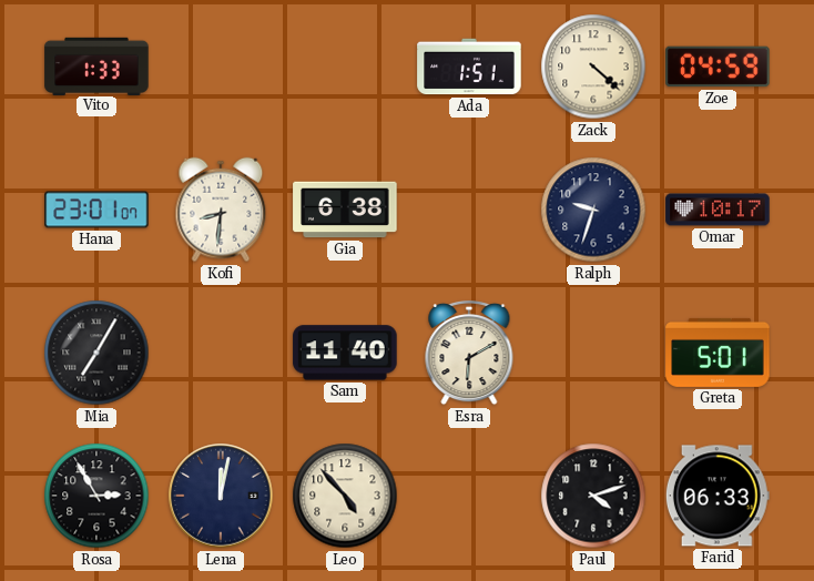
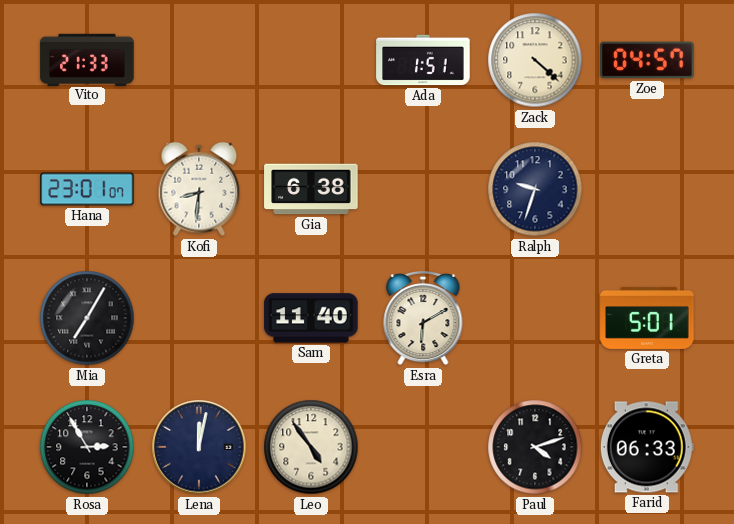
Vito: 1:33 -> 21:33
Zoe: 04:59 -> 04:57
Omar: 10:17 -> none
Leo: 4:53 -> 4:54
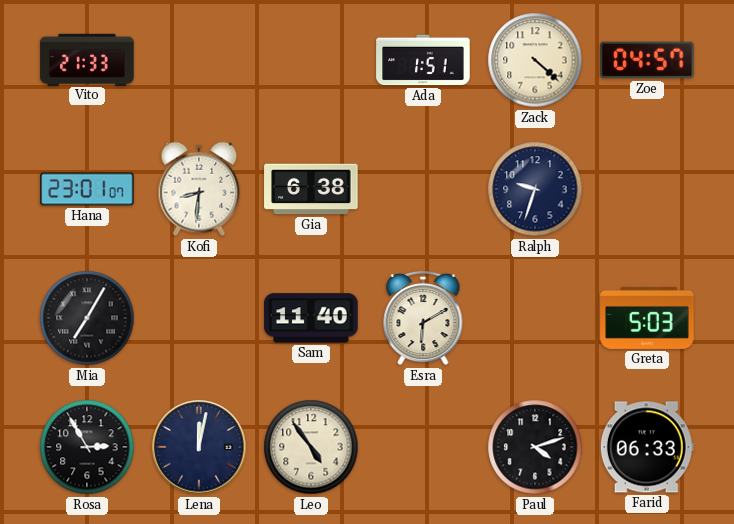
Greta: 5:01 -> 5:03
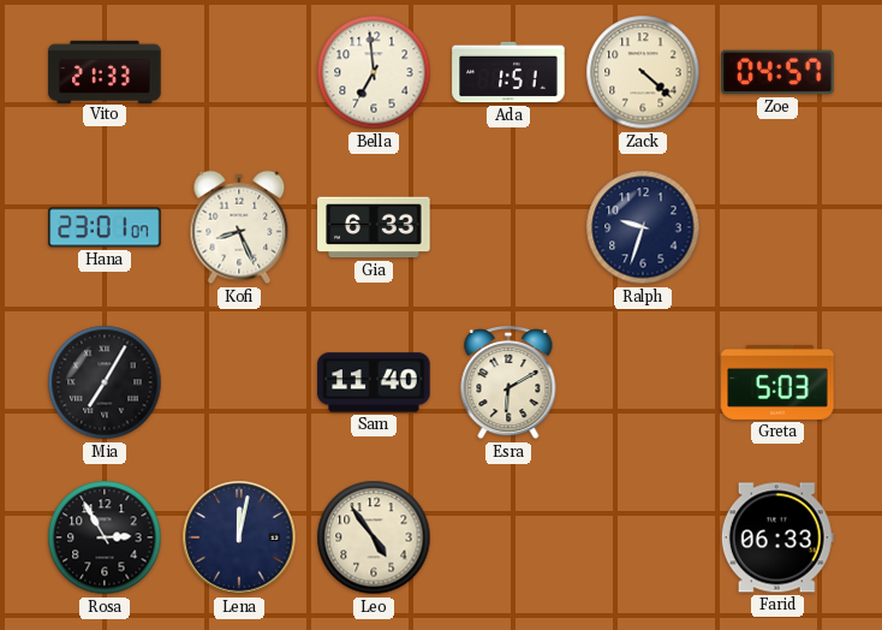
Bella: none -> 6:59
Kofi: 8:31 -> 8:26
Gia: 6:38 -> 6:33
Paul: 4:12 -> none
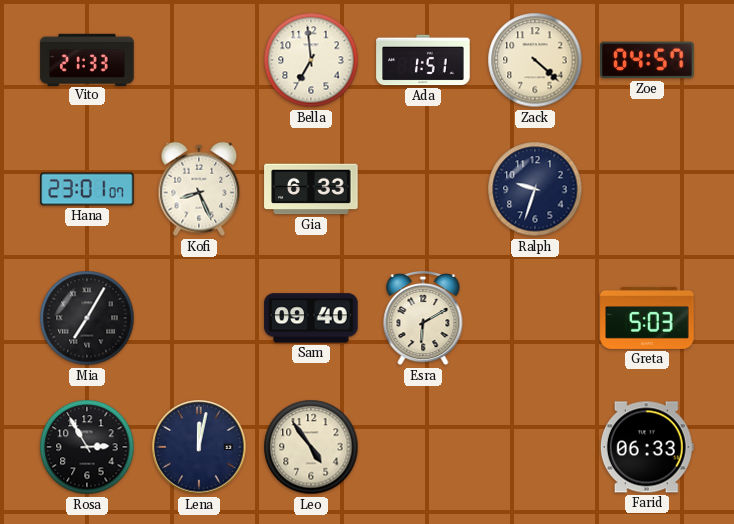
Sam: 11:40 -> 09:40
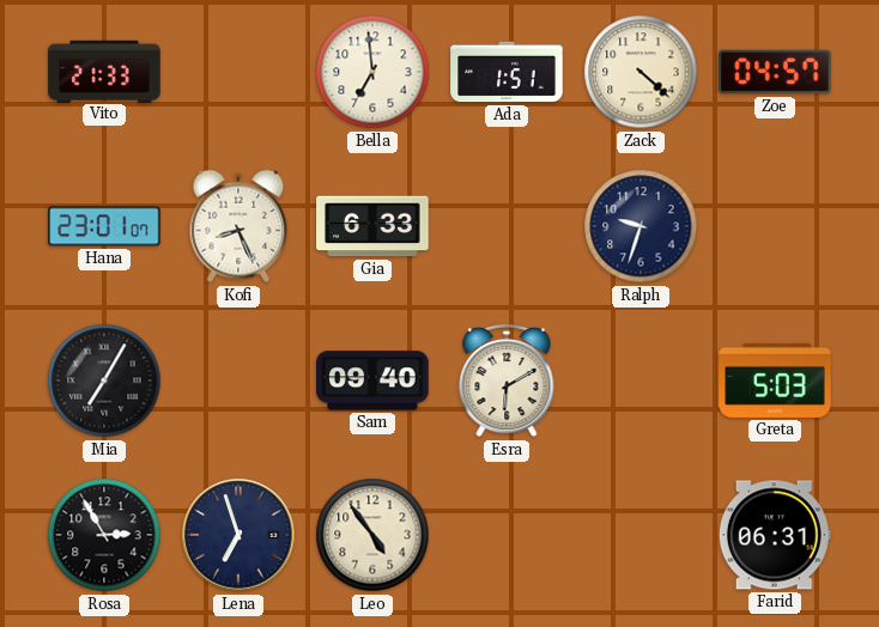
Lena: 12:02 -> 6:57
Farid: 06:33 -> 06:31
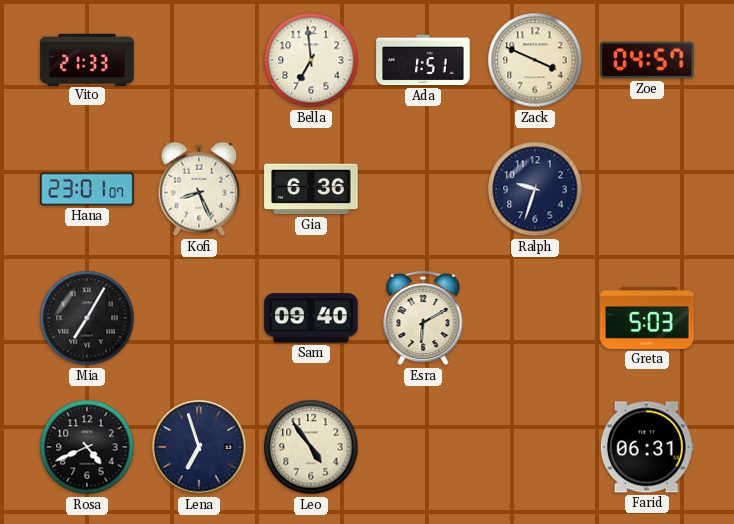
Zack: 4:22 -> 3:49
Gia: 6:33 -> 6:36
Rosa: 2:55 -> 4:41
